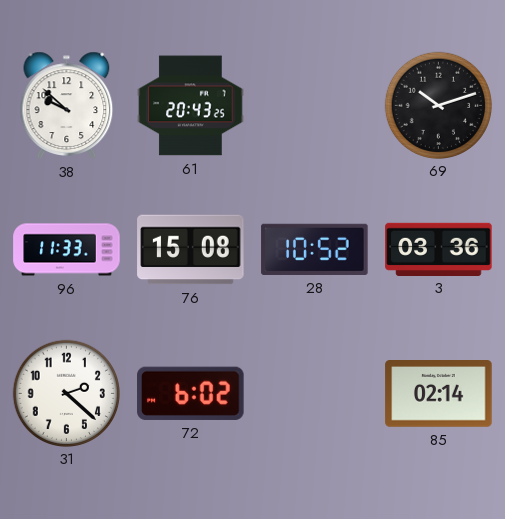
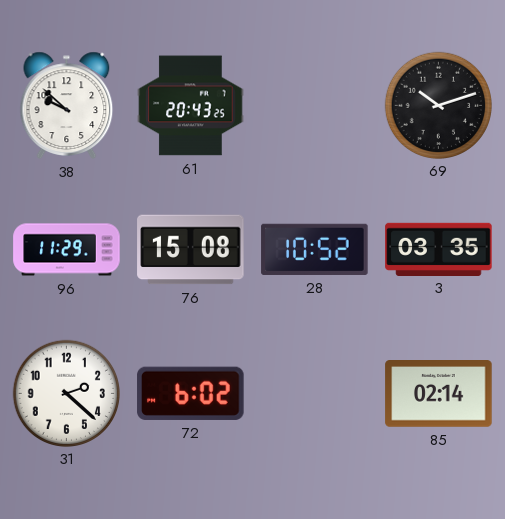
96: 11:33 -> 11:29
3: 03:36 -> 03:35
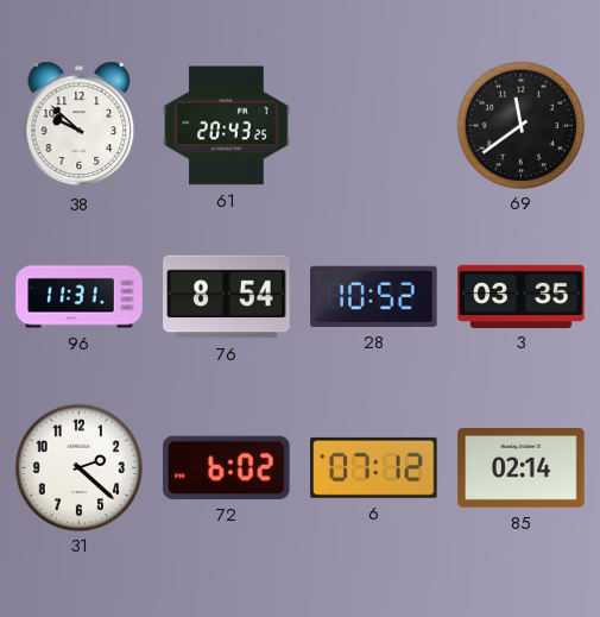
69: 10:12 -> 11:39
96: 11:29 -> 11:31
76: 15:08 -> 8:54
6: none -> 07:12
